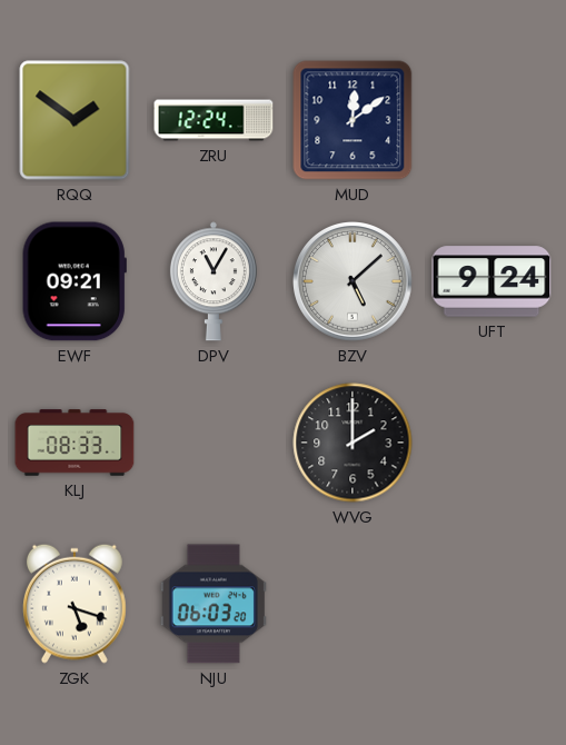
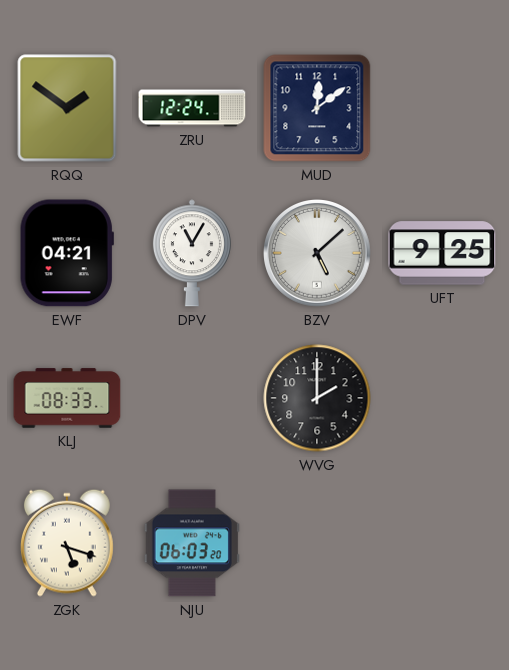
EWF: 09:21 -> 04:21
UFT: 9:24 -> 9:25
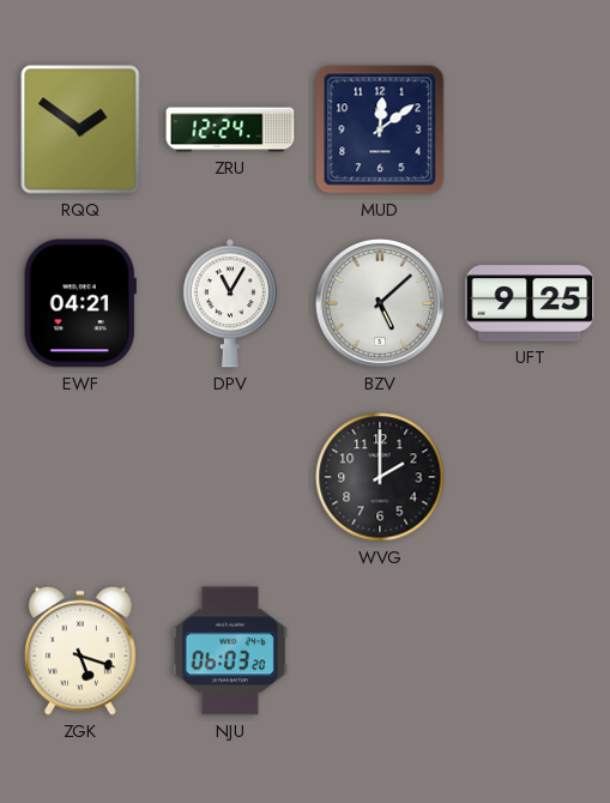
KLJ: 08:33 -> none
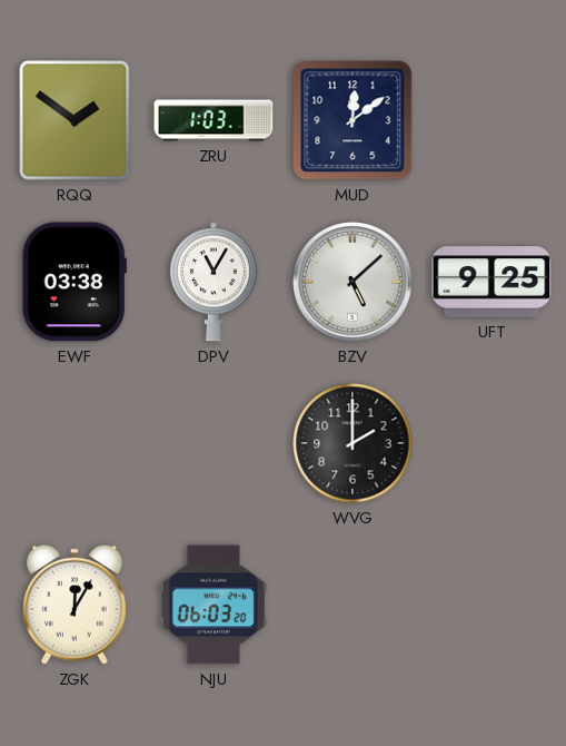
ZRU: 12:24 -> 1:03
EWF: 04:21 -> 03:38
ZGK: 5:18 -> 12:05
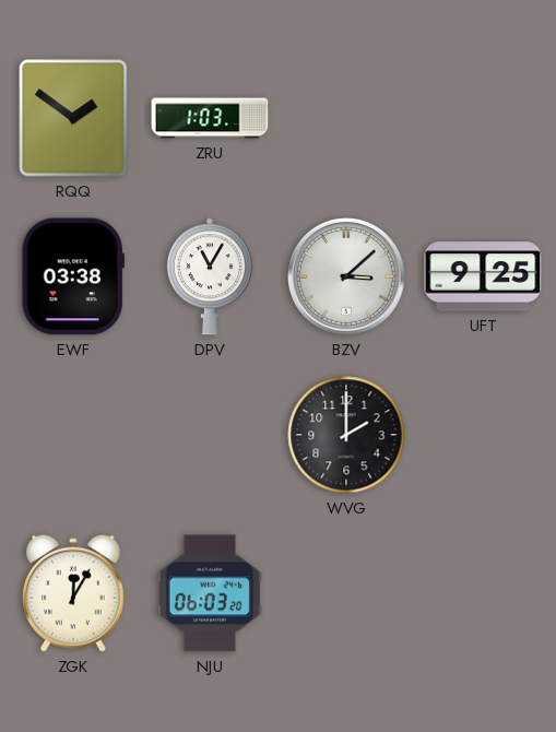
MUD: 12:09 -> none
BZV: 5:08 -> 3:08
